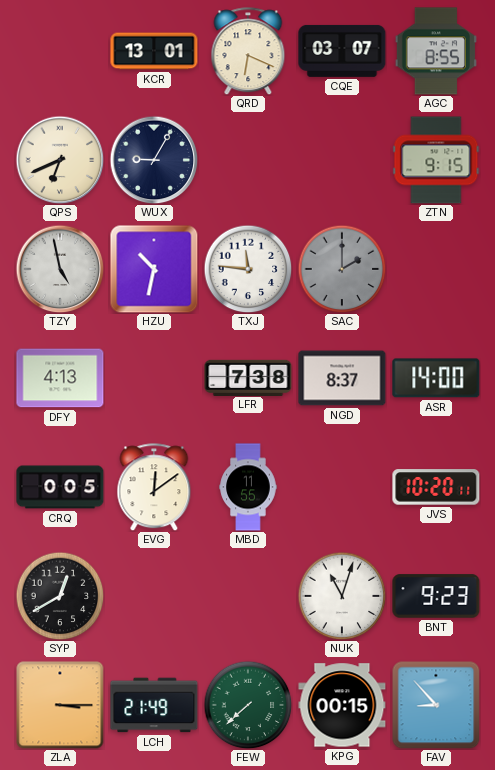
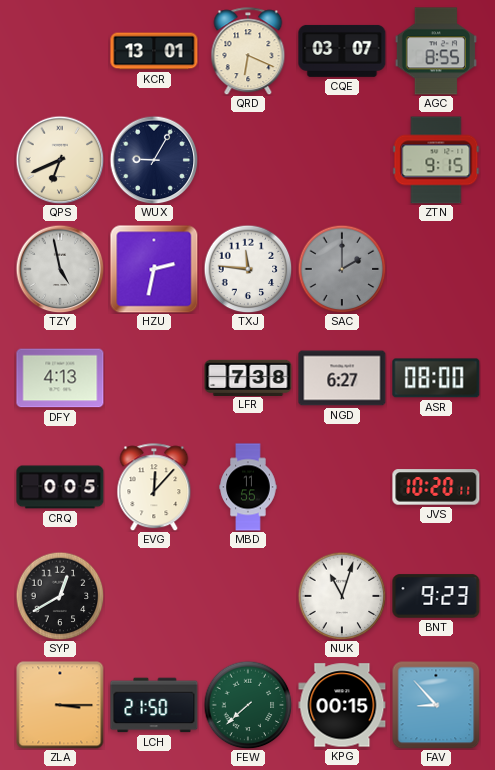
HZU: 10:32 -> 2:32
NGD: 8:37 -> 6:27
ASR: 14:00 -> 08:00
EVG: 12:09 -> 12:07
LCH: 21:49 -> 21:50
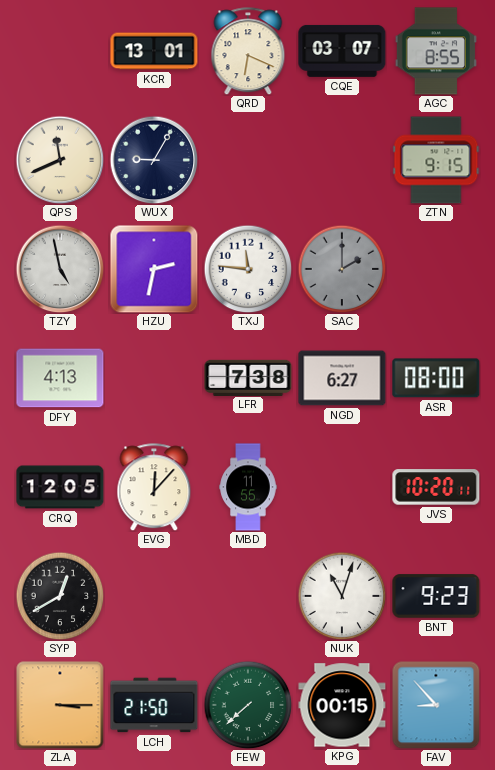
QPS: 6:41 -> 11:41
CRQ: 0:05 -> 12:05
